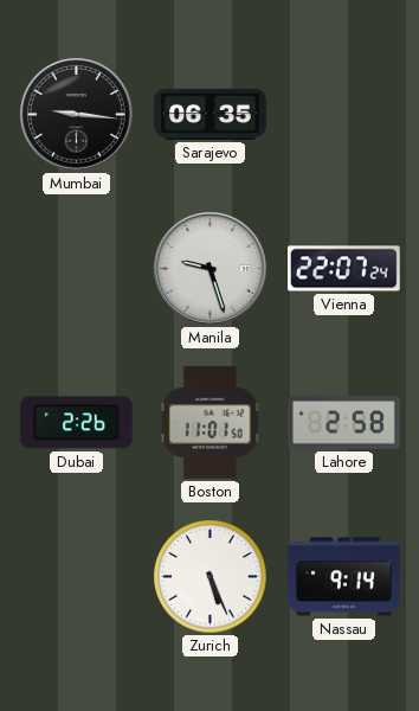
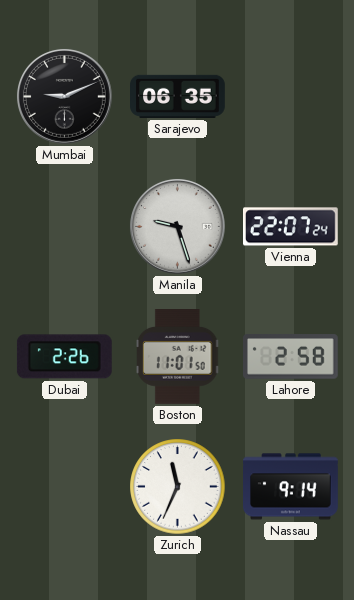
Mumbai: 9:16 -> 9:11
Zurich: 5:26 -> 11:34
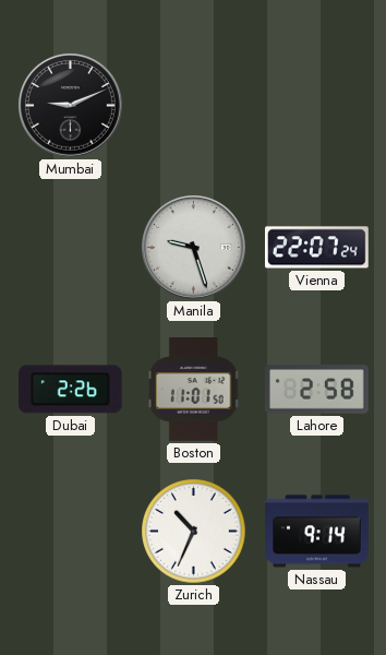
Sarajevo: 06:35 -> none
Zurich: 11:34 -> 10:34
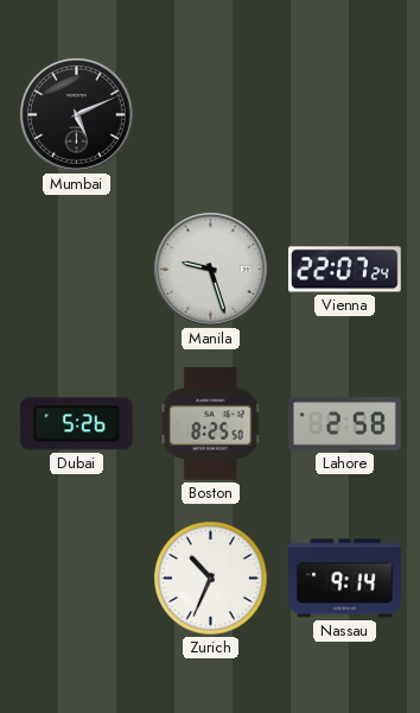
Mumbai: 9:11 -> 5:11
Dubai: 2:26 -> 5:26
Boston: 11:01 -> 8:25
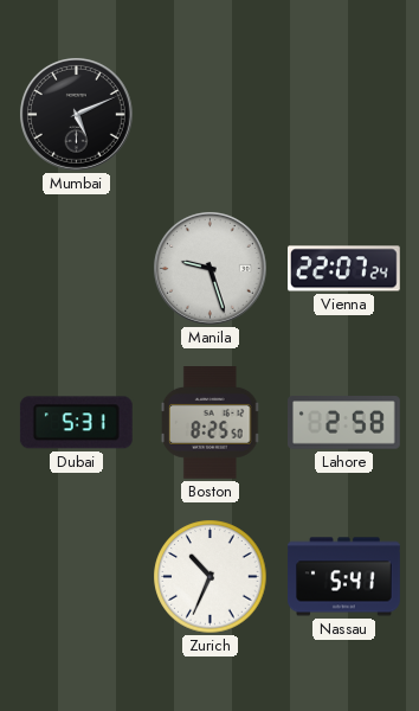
Dubai: 5:26 -> 5:31
Nassau: 9:14 -> 5:41
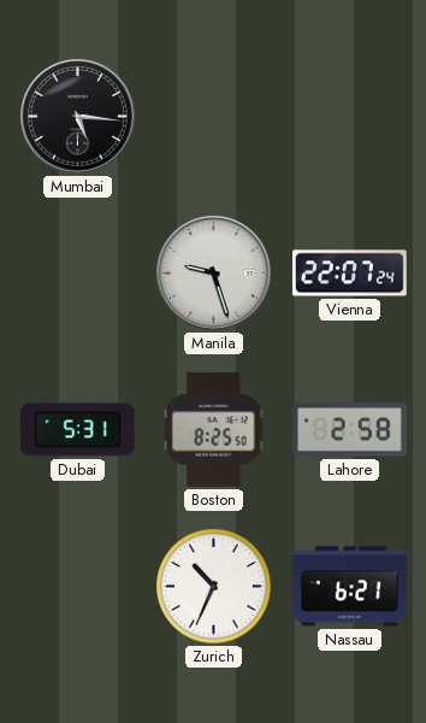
Mumbai: 5:11 -> 5:16
Nassau: 5:41 -> 6:21
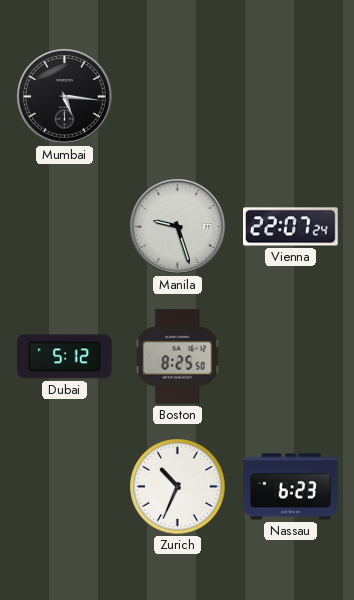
Dubai: 5:31 -> 5:12
Lahore: 2:58 -> none
Nassau: 6:21 -> 6:23
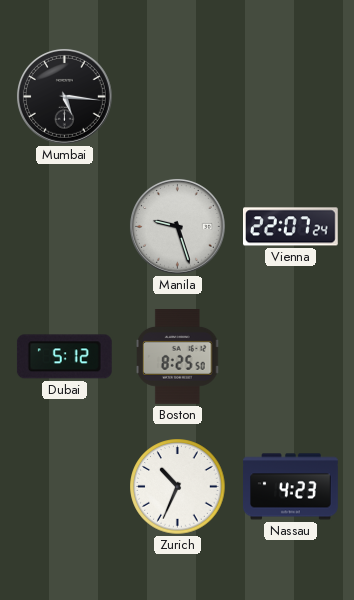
Nassau: 6:23 -> 4:23
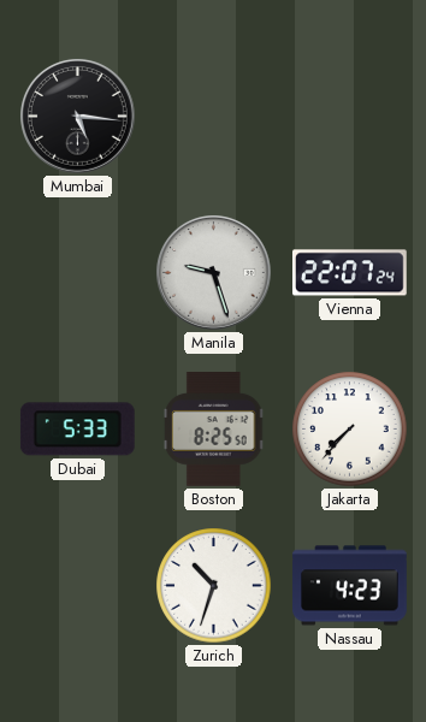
Dubai: 5:12 -> 5:33
Jakarta: none -> 7:37
Zurich: 10:34 -> 10:33
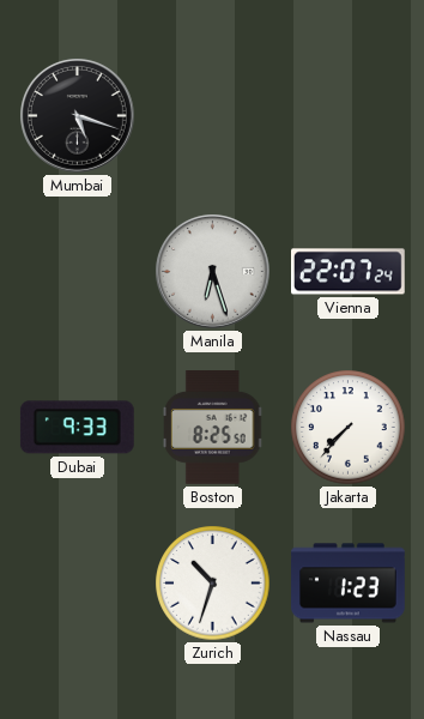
Mumbai: 5:16 -> 5:18
Manila: 9:27 -> 6:27
Dubai: 5:33 -> 9:33
Nassau: 4:23 -> 1:23
